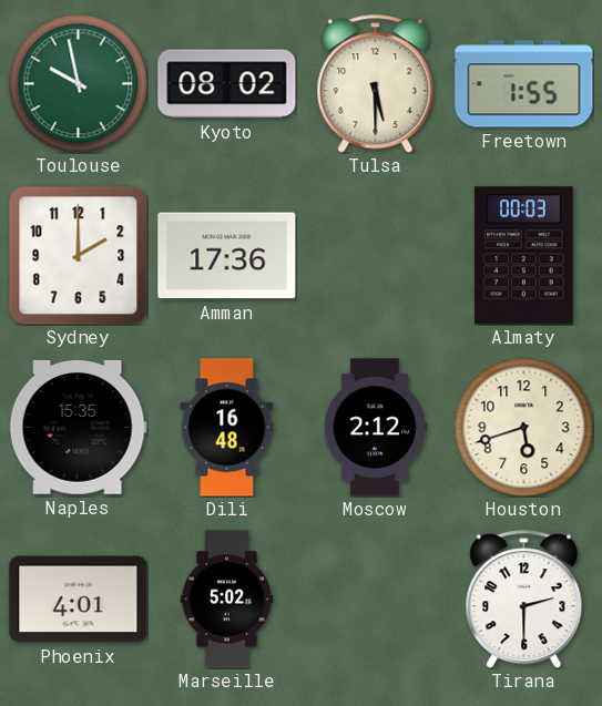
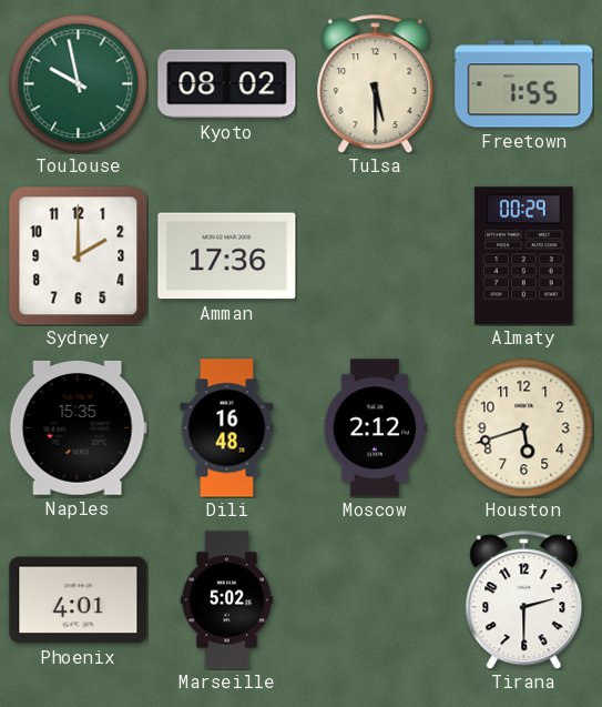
Almaty: 00:03 -> 00:29
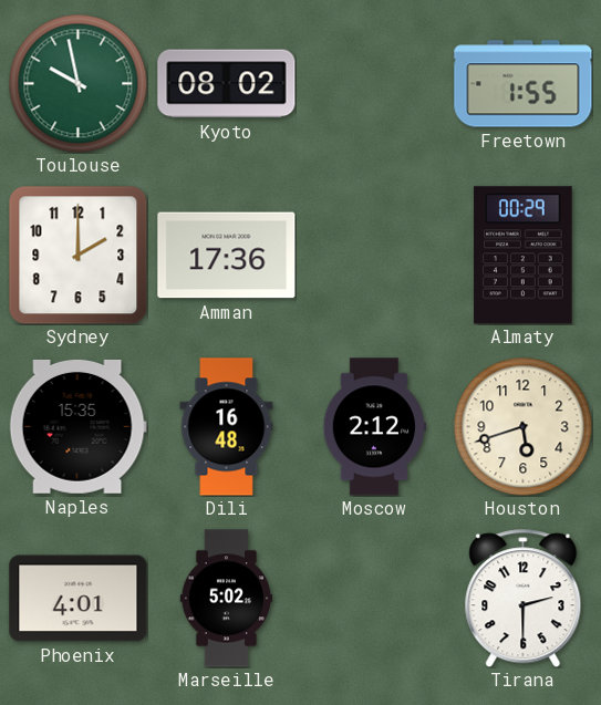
Tulsa: 5:30 -> none
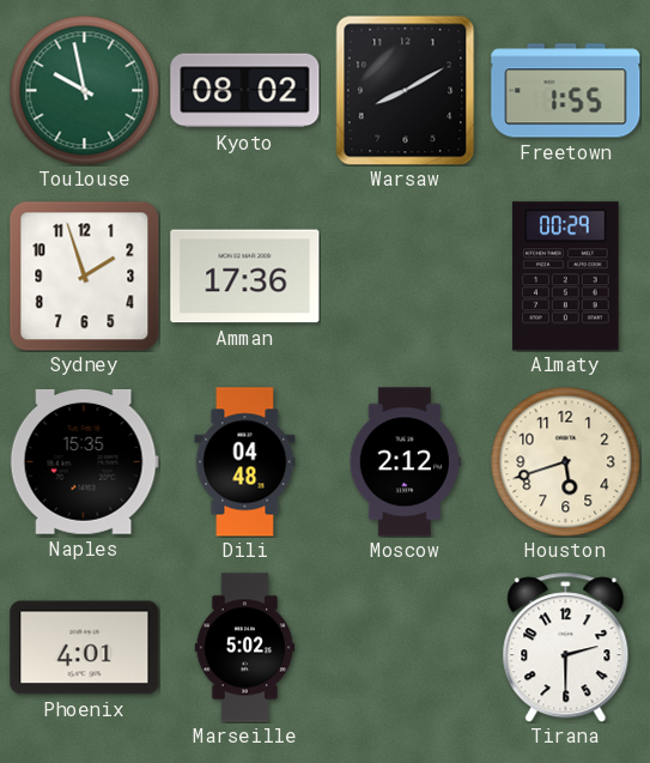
Warsaw: none -> 8:10
Sydney: 2:00 -> 1:57
Dili: 16:48 -> 04:48
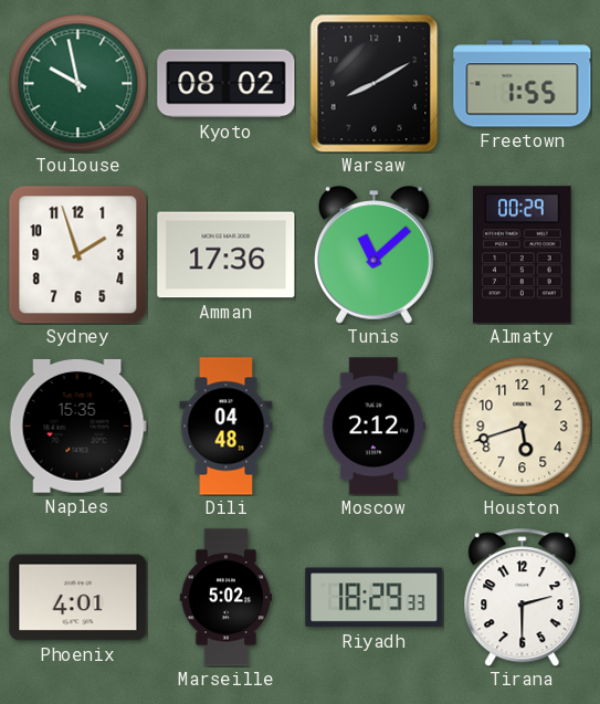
Tunis: none -> 11:08
Riyadh: none -> 18:29
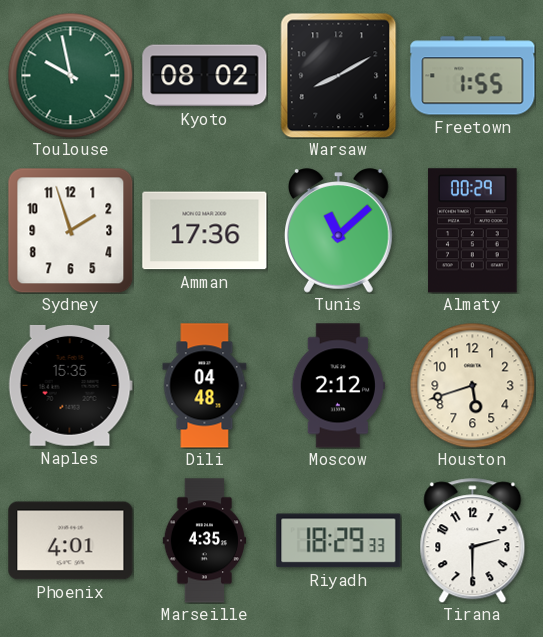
Marseille: 5:02 -> 4:35
